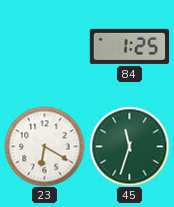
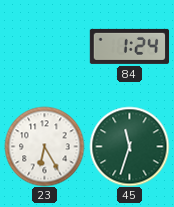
84: 1:25 -> 1:24
23: 6:20 -> 6:25
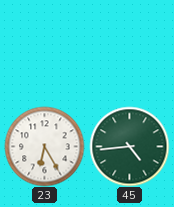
84: 1:24 -> none
45: 11:33 -> 4:44
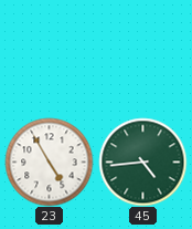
23: 6:25 -> 4:55
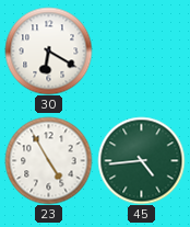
30: none -> 6:20
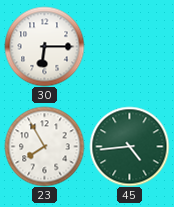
30: 6:20 -> 6:15
23: 4:55 -> 7:55
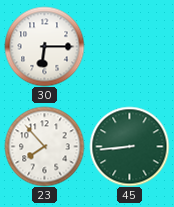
23: 7:55 -> 7:53
45: 4:44 -> 8:44
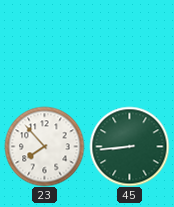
30: 6:15 -> none
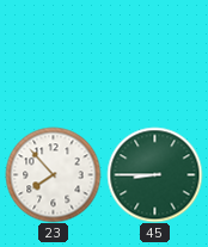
45: 8:44 -> 8:45
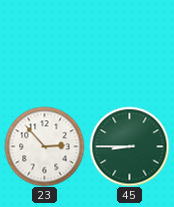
23: 7:53 -> 2:53
